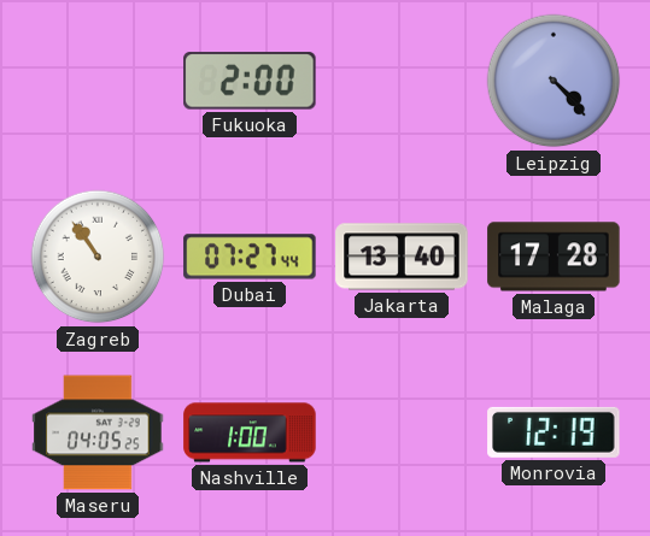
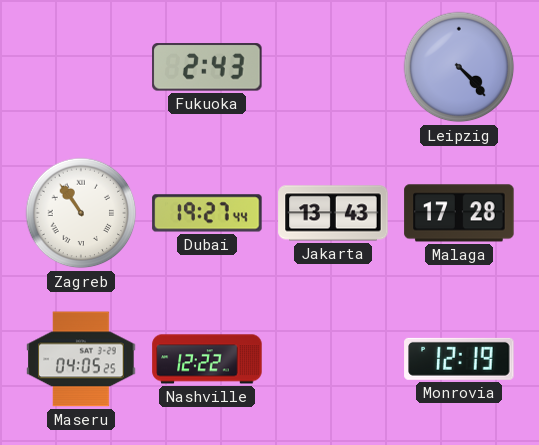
Fukuoka: 2:00 -> 2:43
Dubai: 07:27 -> 19:27
Jakarta: 13:40 -> 13:43
Nashville: 1:00 -> 12:22
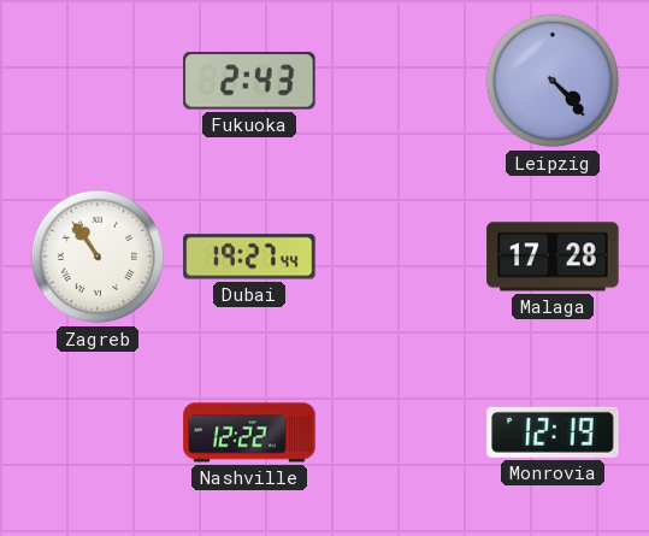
Jakarta: 13:43 -> none
Maseru: 04:05 -> none
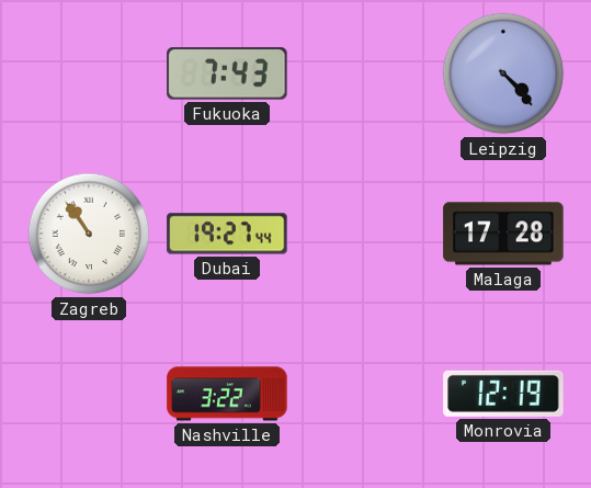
Fukuoka: 2:43 -> 7:43
Nashville: 12:22 -> 3:22
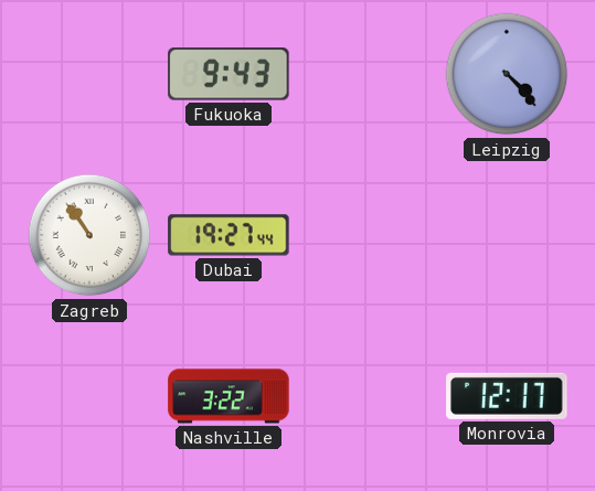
Fukuoka: 7:43 -> 9:43
Malaga: 17:28 -> none
Monrovia: 12:19 -> 12:17
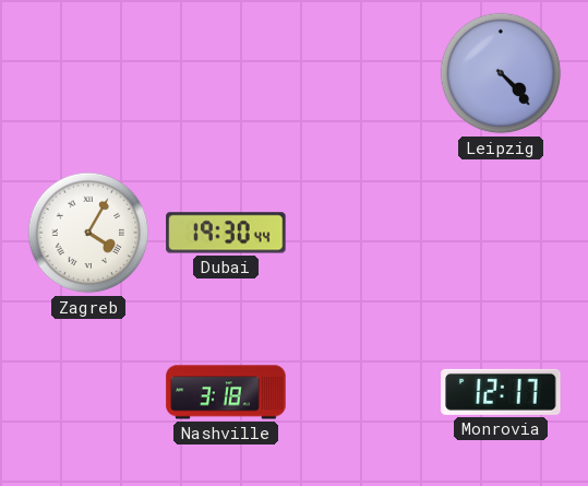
Fukuoka: 9:43 -> none
Zagreb: 10:54 -> 4:05
Dubai: 19:27 -> 19:30
Nashville: 3:22 -> 3:18
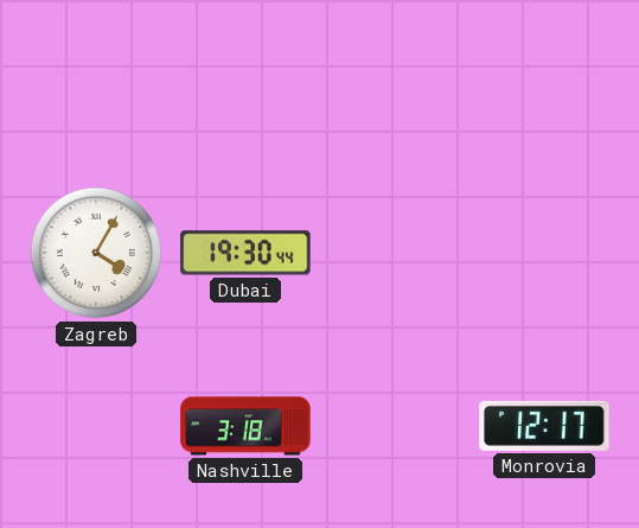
Leipzig: 4:23 -> none
